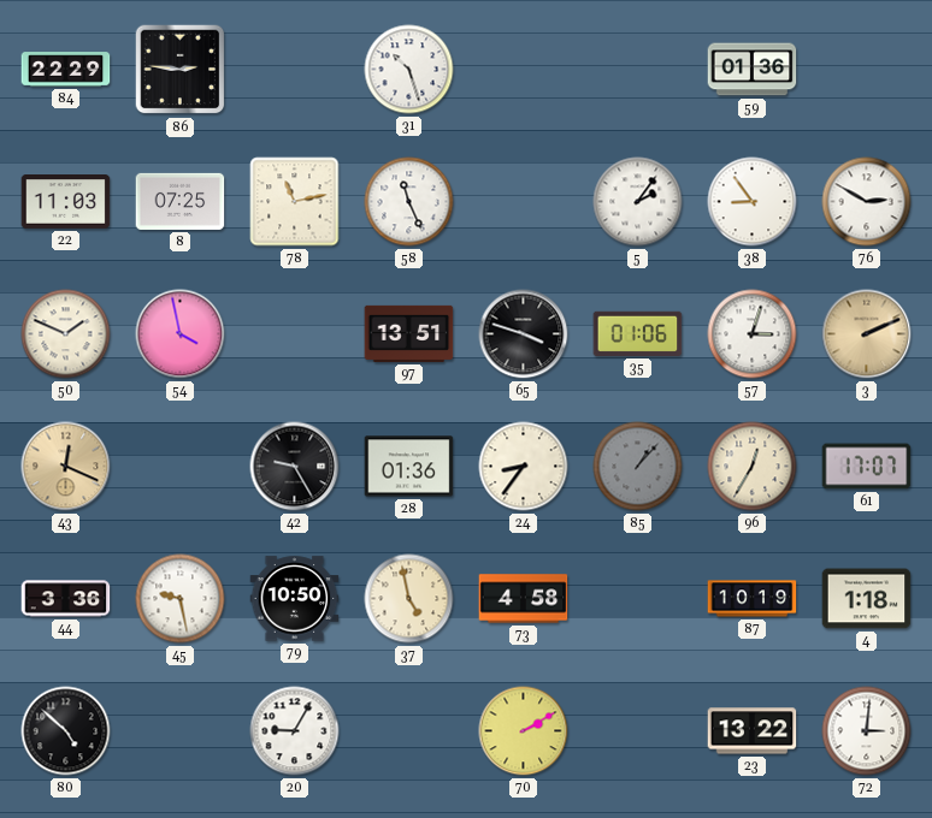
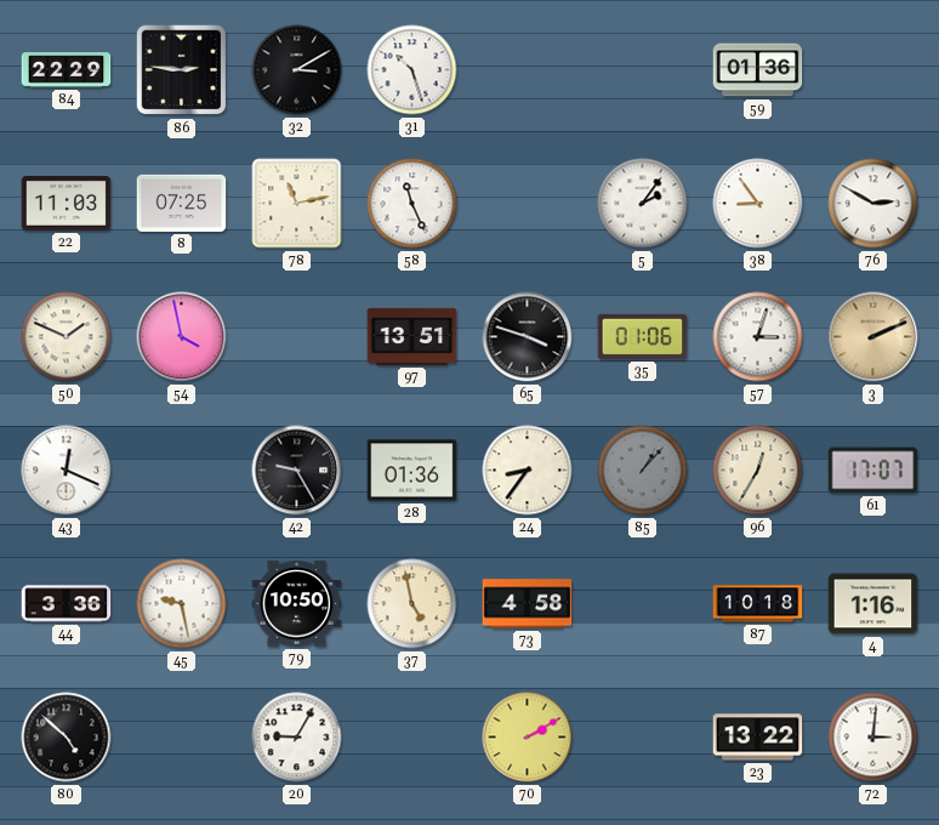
32: none -> 3:10
43 dial: champagne -> white
87: 10:19 -> 10:18
4: 1:18 -> 1:16
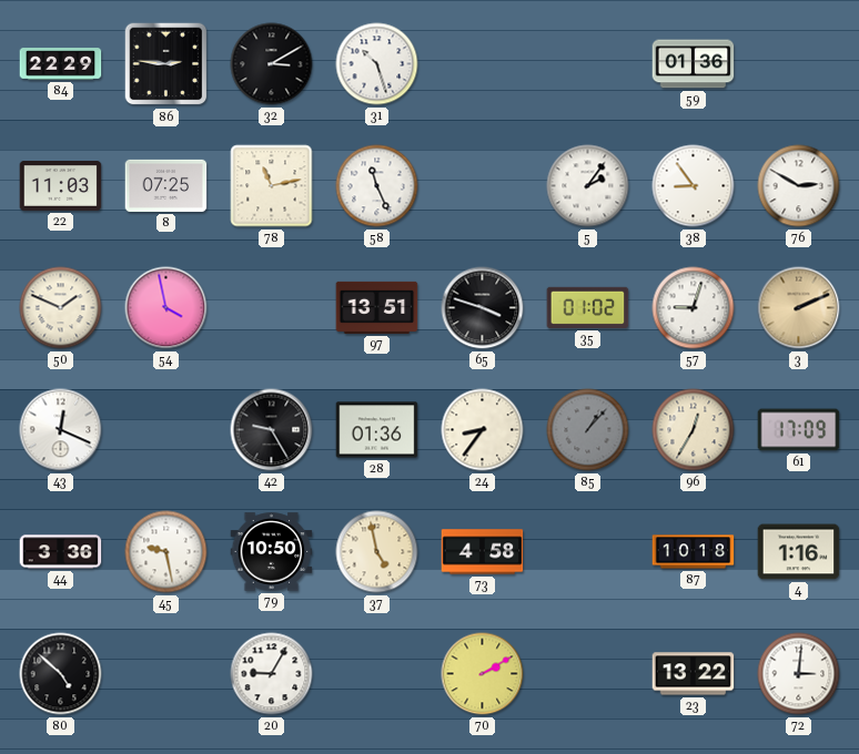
35: 01:06 -> 01:02
57: 3:03 -> 9:03
61: 17:07 -> 17:09
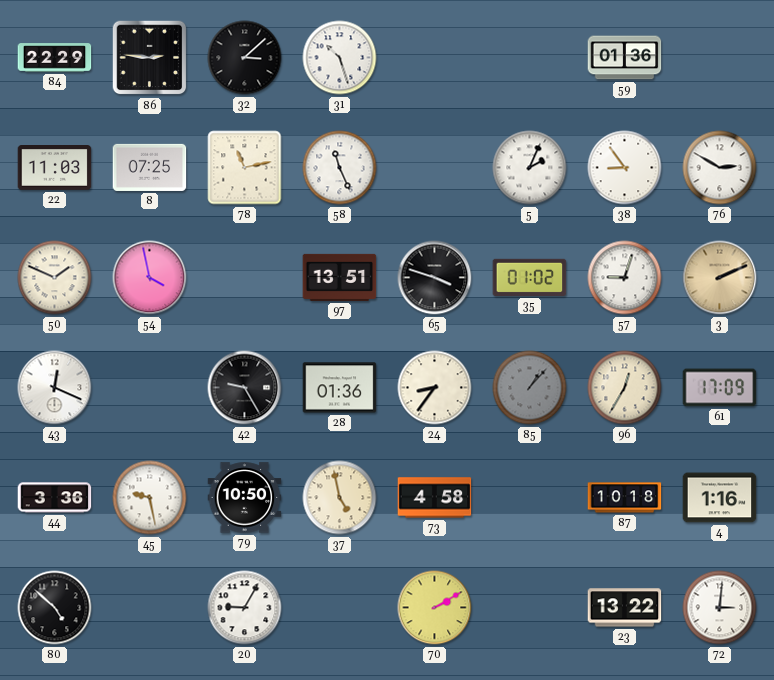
32: 3:10 -> 3:08
5: 2:06 -> 2:04
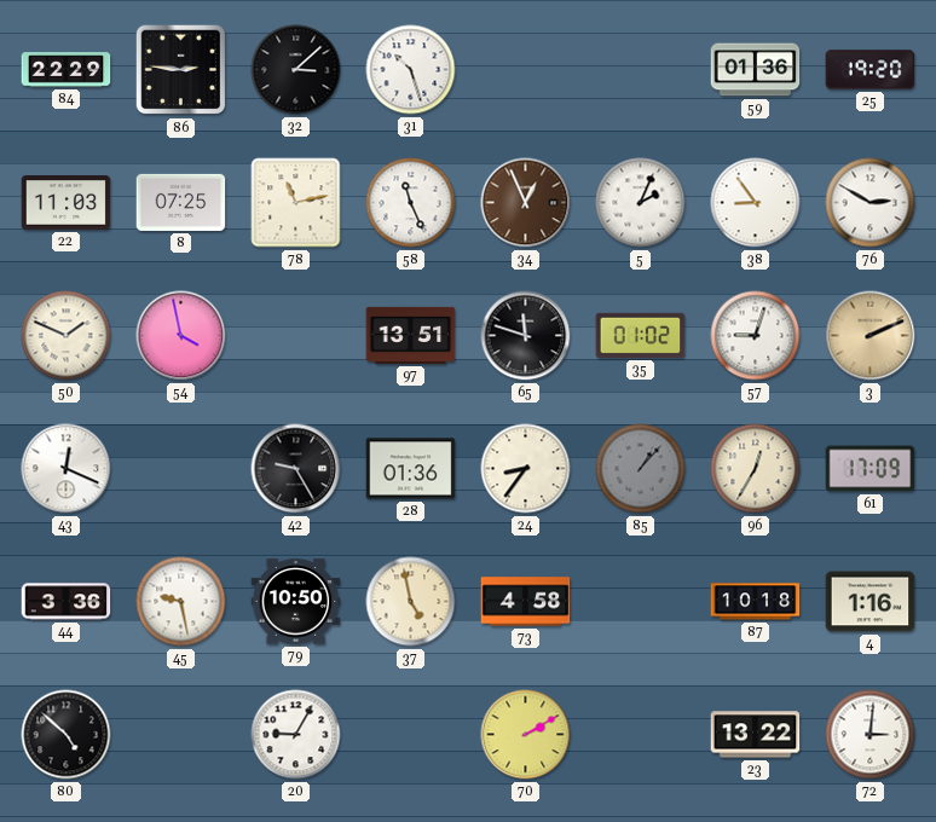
25: none -> 19:20
34: none -> 12:56
65: 3:48 -> 11:48
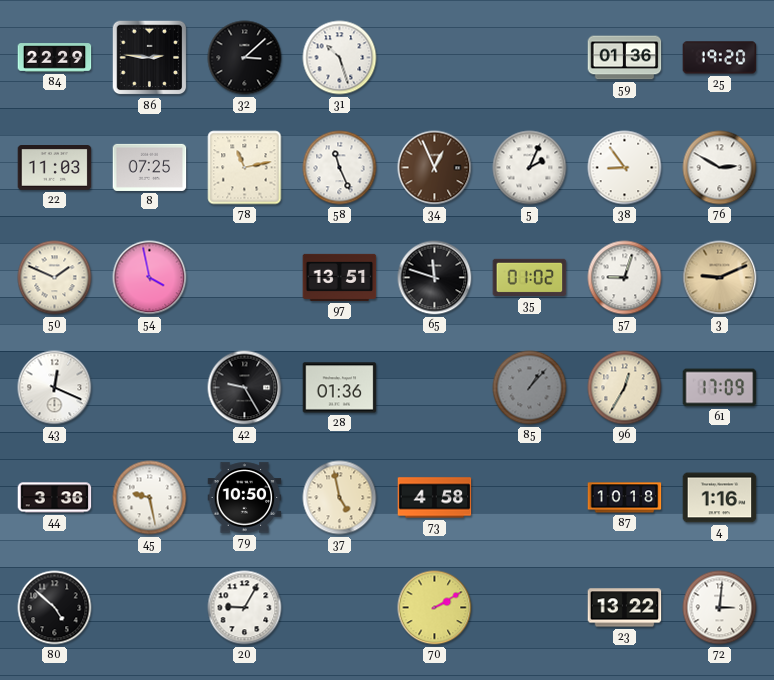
3: 2:11 -> 9:11
24: 8:36 -> none
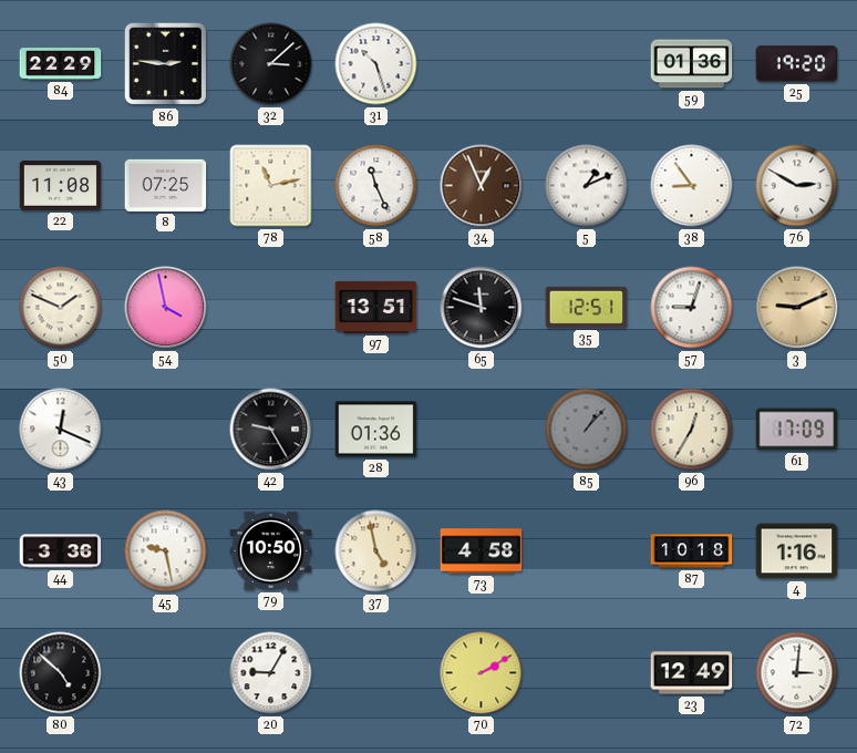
22: 11:03 -> 11:08
5: 2:04 -> 1:11
35: 01:02 -> 12:51
23: 13:22 -> 12:49
